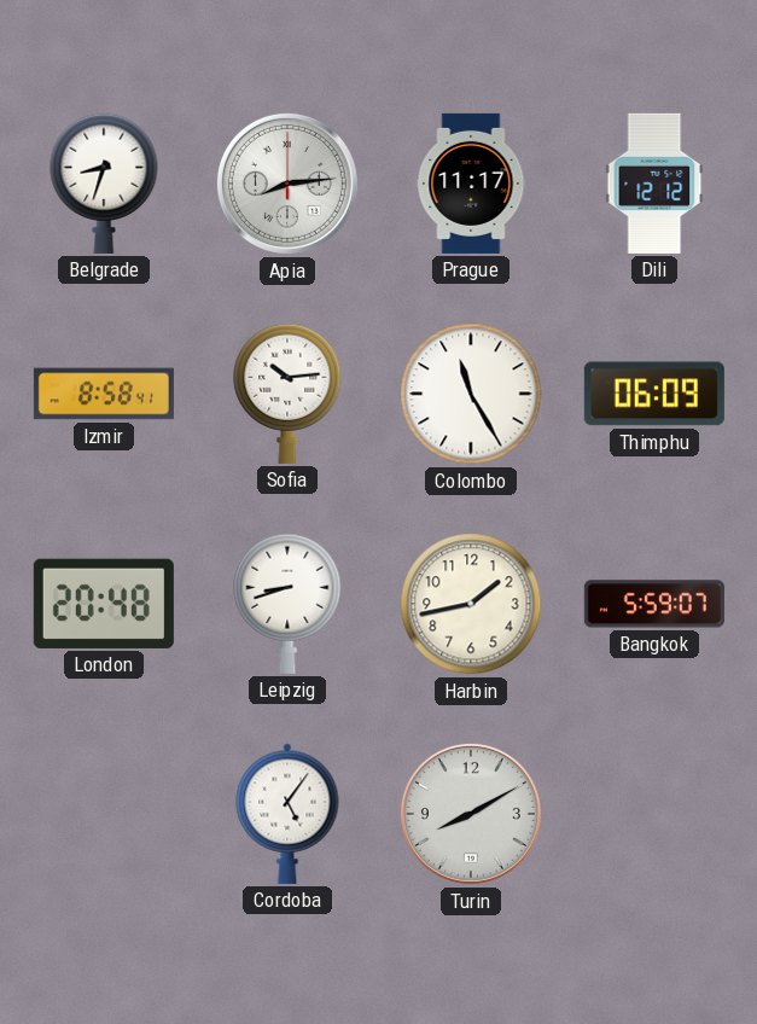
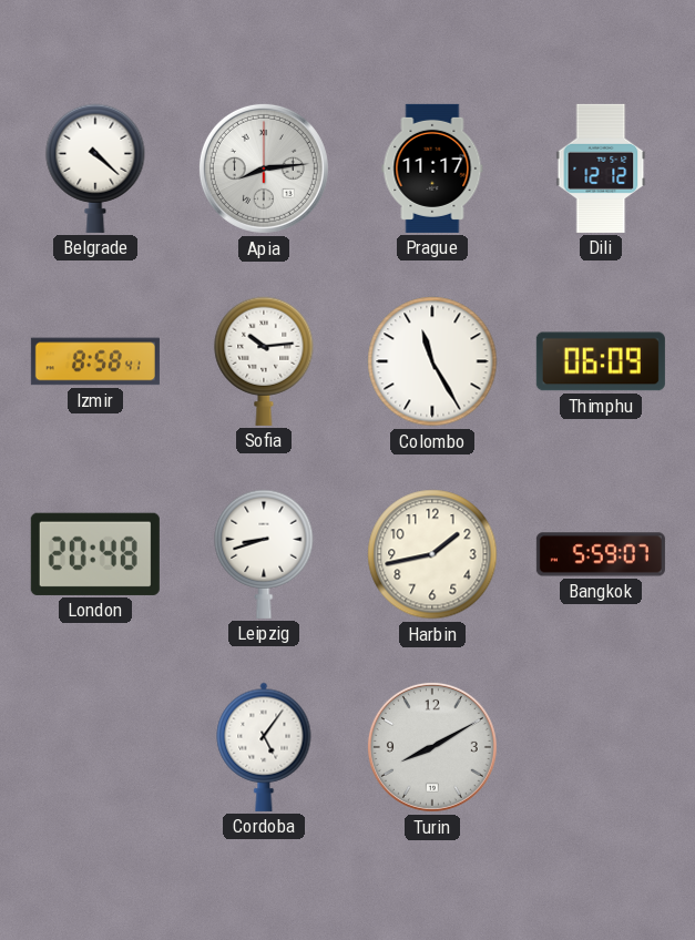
Belgrade: 8:33 -> 4:22
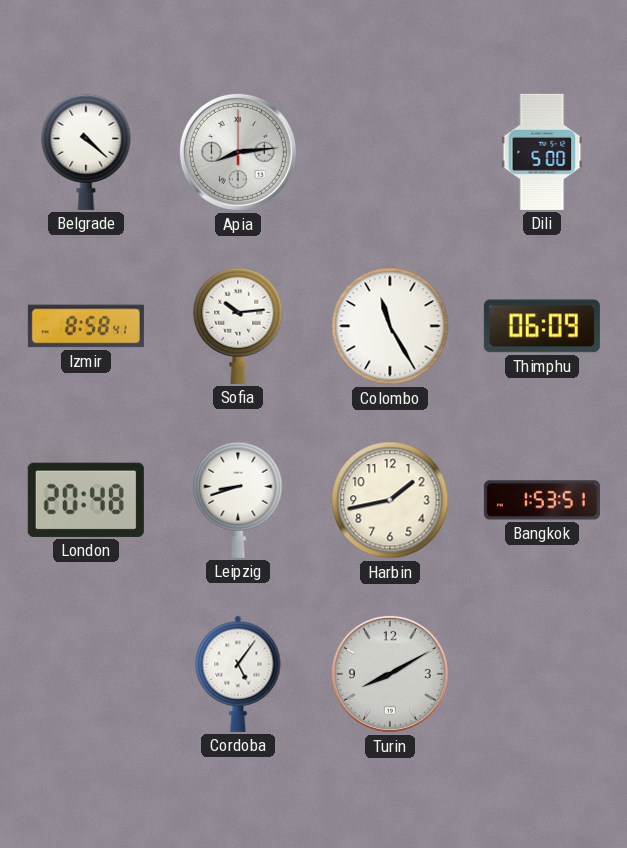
Prague: 11:17 -> none
Dili: 12:12 -> 5:00
Bangkok: 5:59 -> 1:53
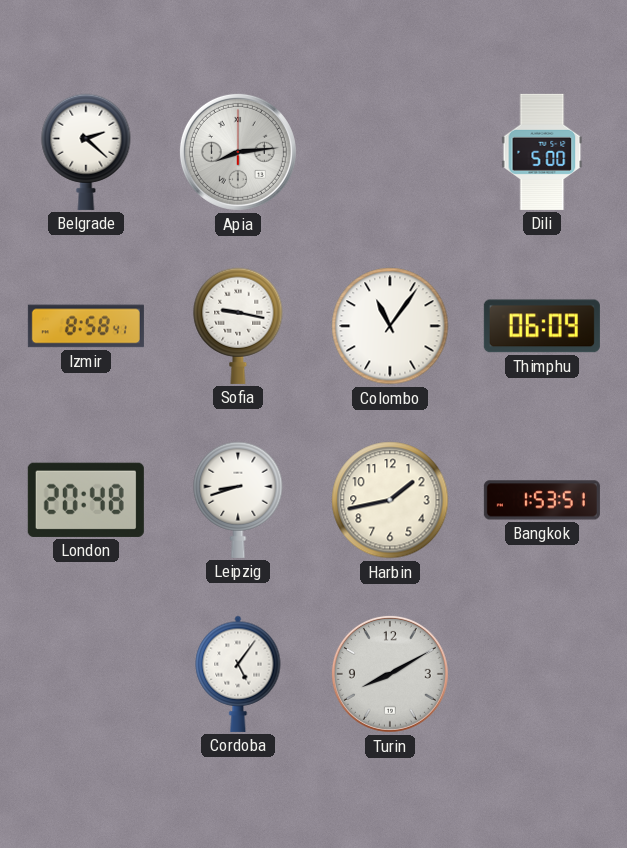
Belgrade: 4:22 -> 2:22
Sofia: 10:14 -> 9:17
Colombo: 11:25 -> 11:06
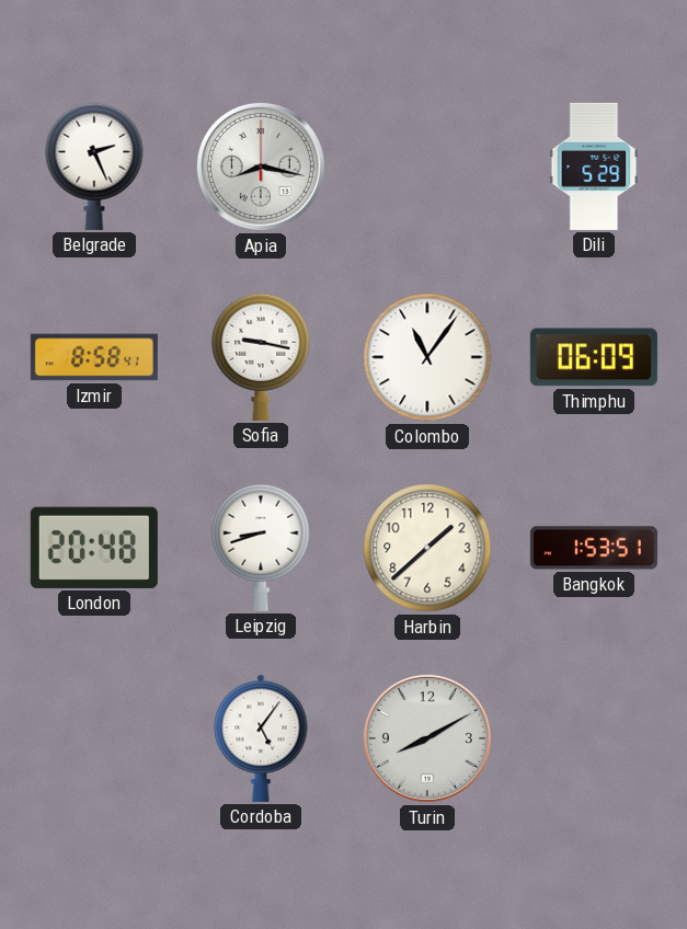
Belgrade: 2:22 -> 2:26
Apia: 8:14 -> 8:17
Dili: 5:00 -> 5:29
Harbin: 1:43 -> 1:38
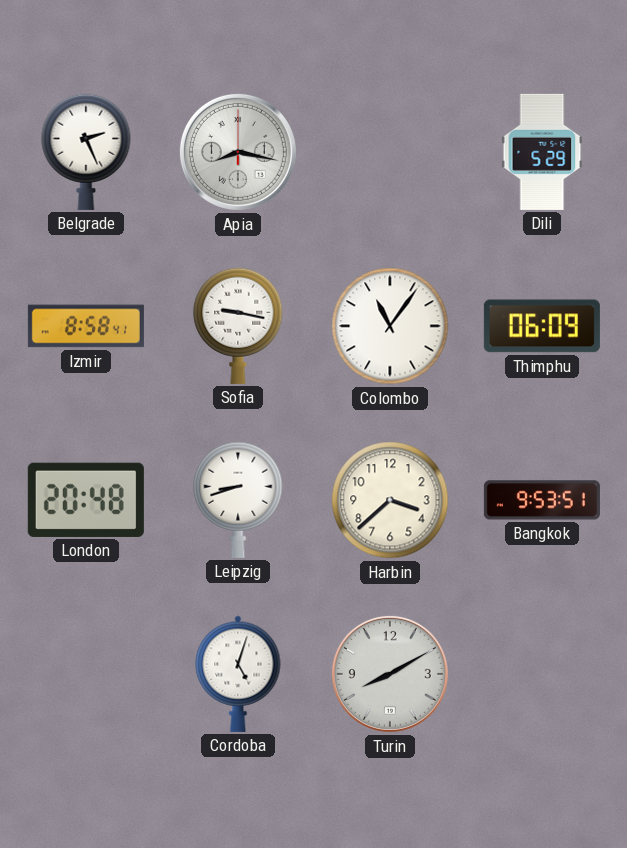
Harbin: 1:38 -> 3:38
Bangkok: 1:53 -> 9:53
Cordoba: 5:06 -> 5:03
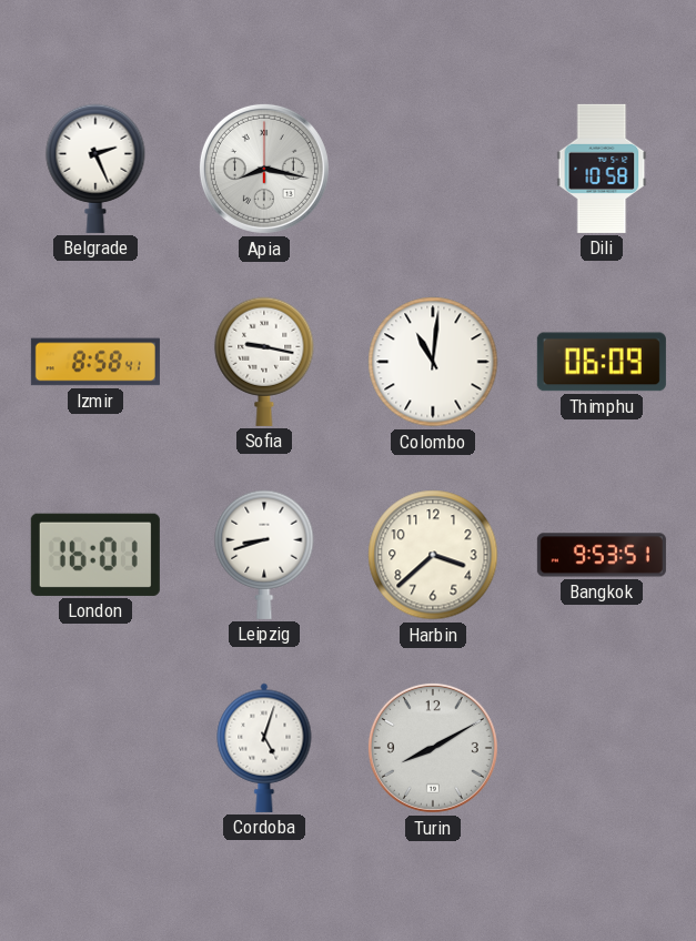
Dili: 5:29 -> 10:58
Colombo: 11:06 -> 11:01
London: 20:48 -> 16:01
